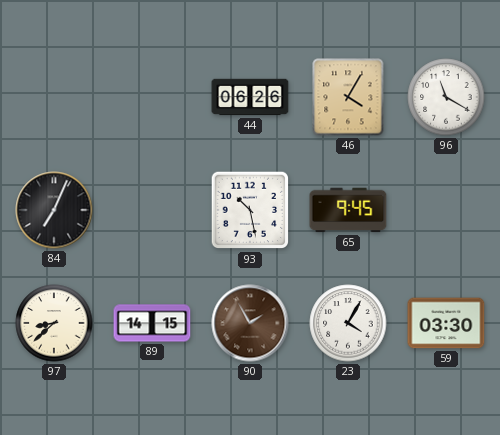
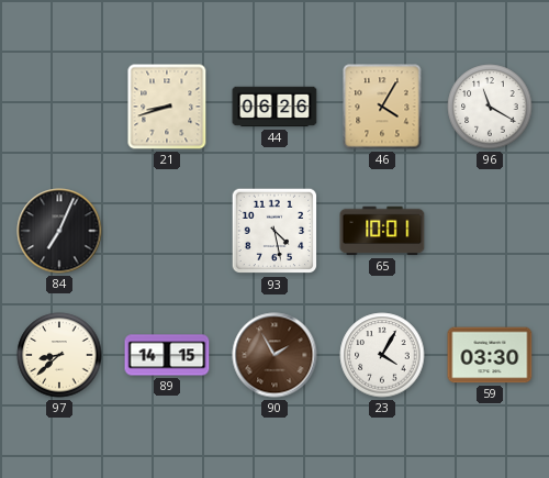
21: none -> 8:42
93: 10:28 -> 4:28
65: 9:45 -> 10:01
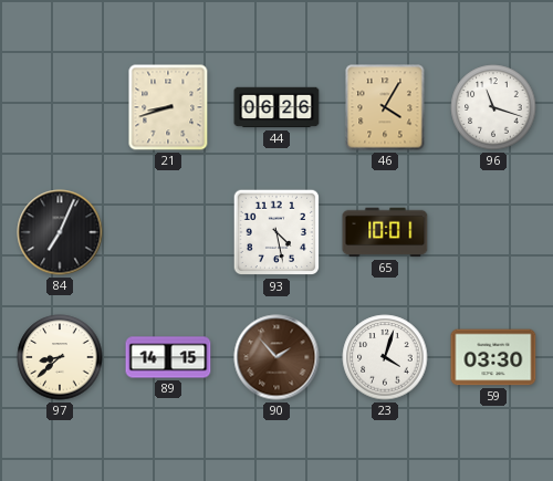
96: 11:20 -> 11:18
90: 1:55 -> 1:53
23: 4:05 -> 4:03
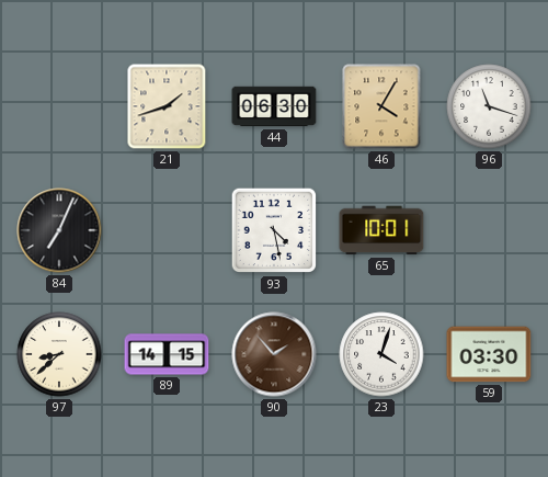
21: 8:42 -> 1:42
44: 06:26 -> 06:30
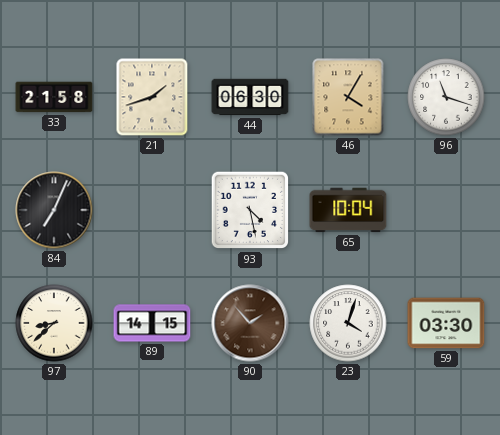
33: none -> 21:58
65: 10:01 -> 10:04
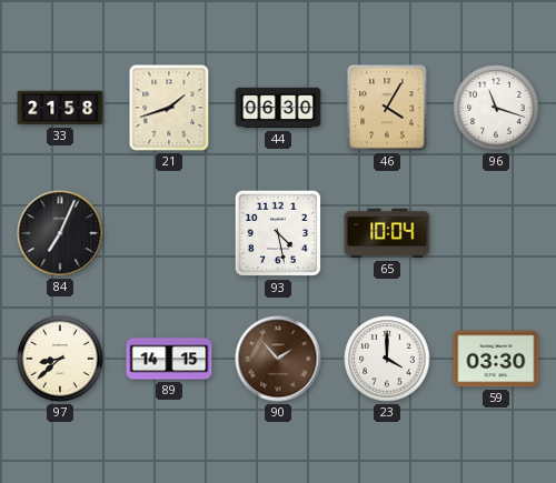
23: 4:03 -> 4:00
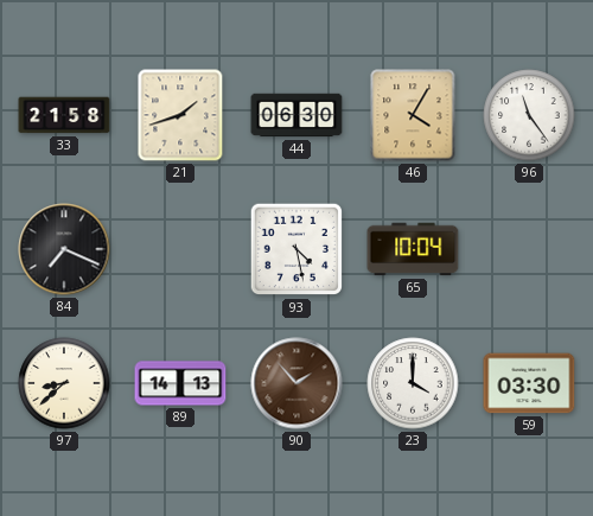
96: 11:18 -> 11:24
84: 7:04 -> 7:19
89: 14:15 -> 14:13
